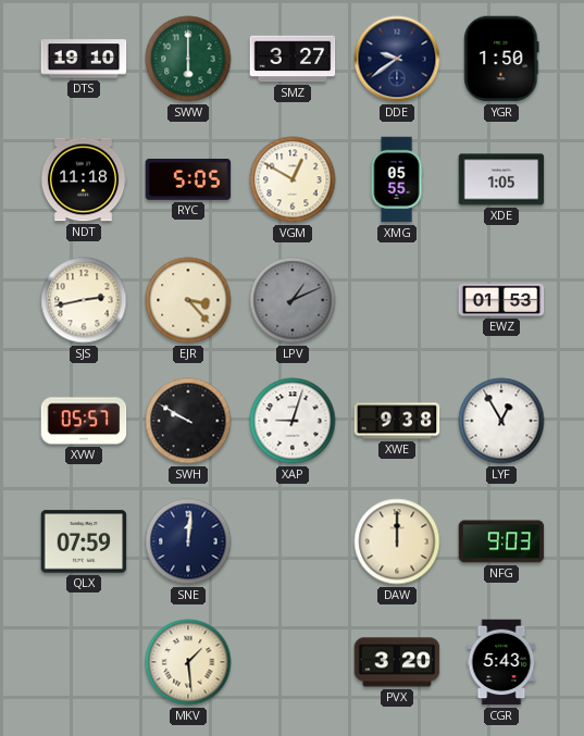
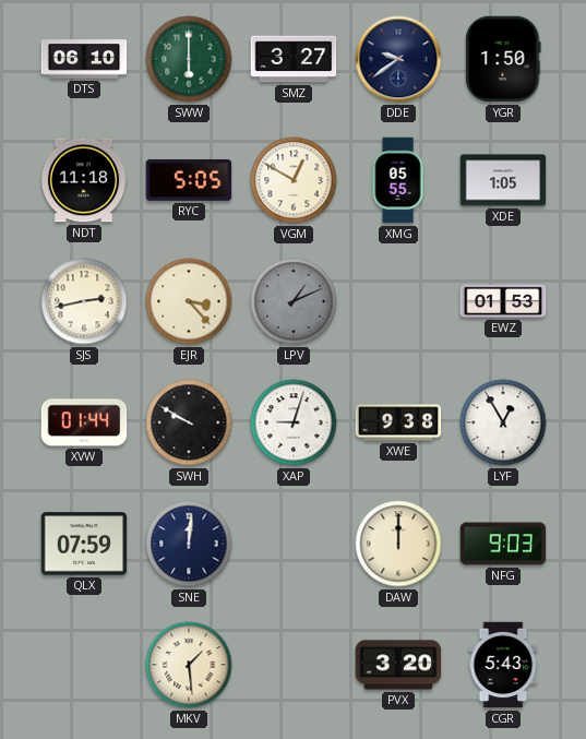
DTS: 19:10 -> 06:10
XVW: 05:57 -> 01:44
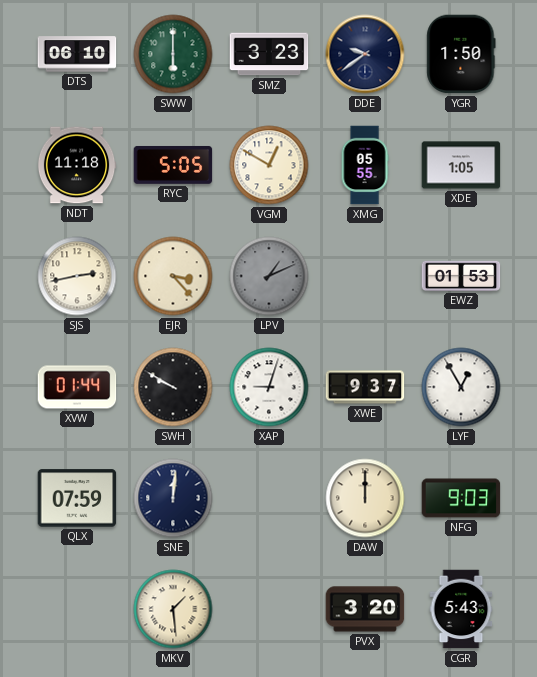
SMZ: 3:27 -> 3:23
XWE: 9:38 -> 9:37
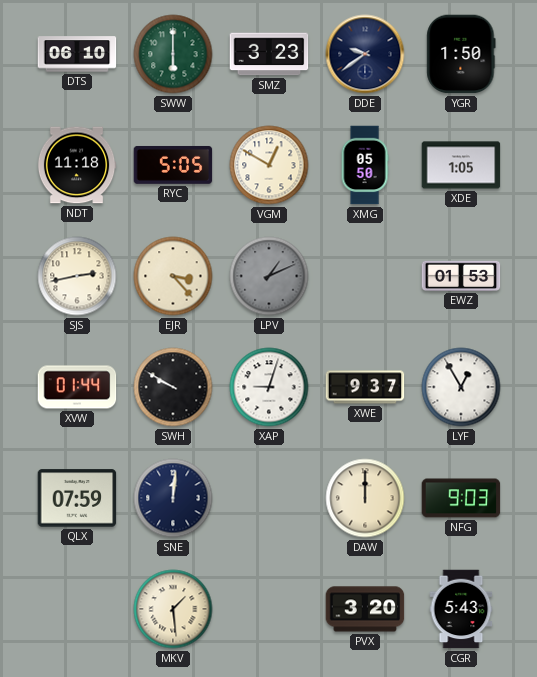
XMG: 05:55 -> 05:50
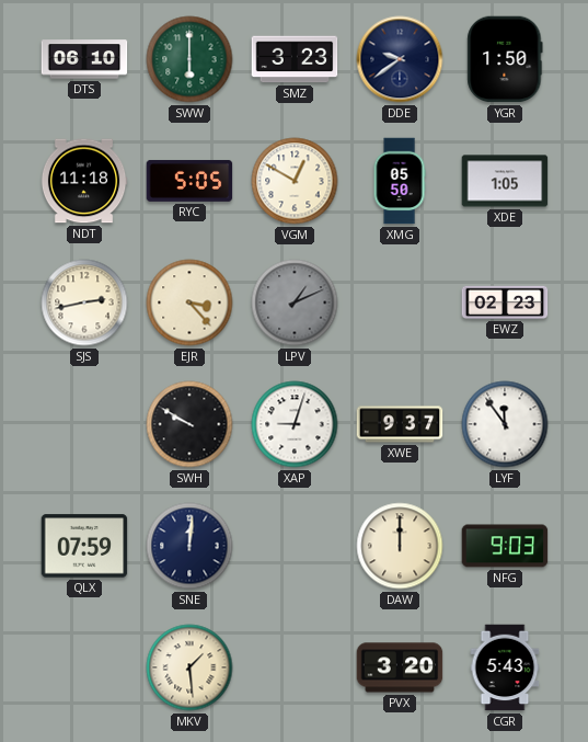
EWZ: 01:53 -> 02:23
XVW: 01:44 -> none
LYF: 12:55 -> 11:54
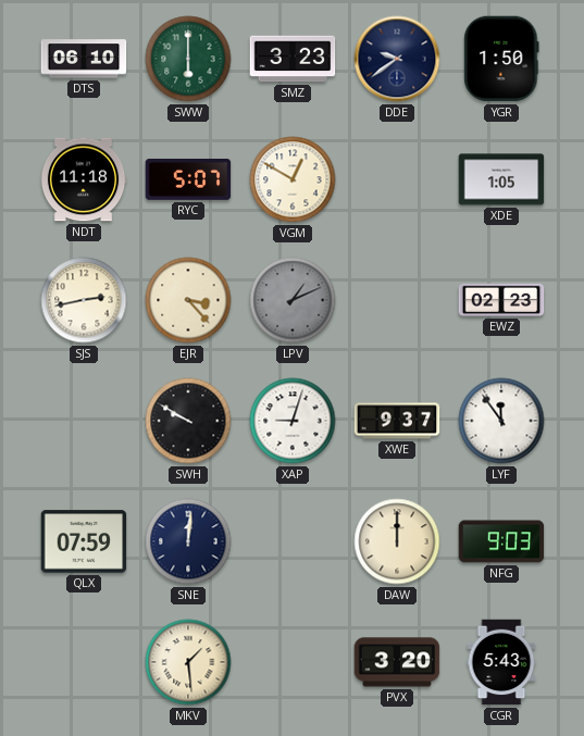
RYC: 5:05 -> 5:07
XMG: 05:50 -> none
